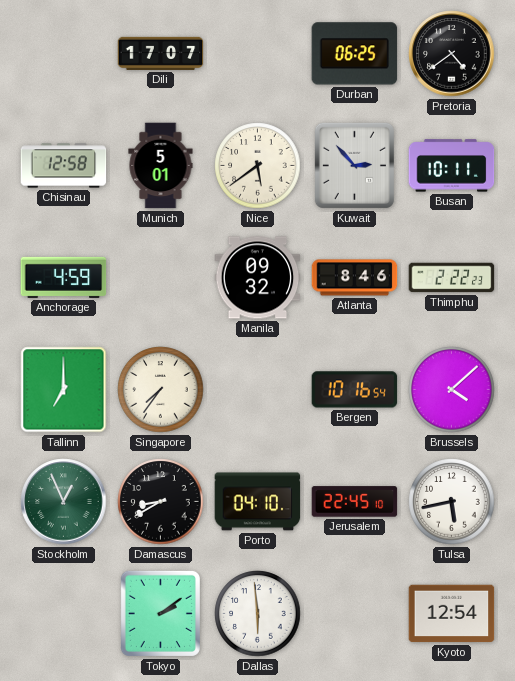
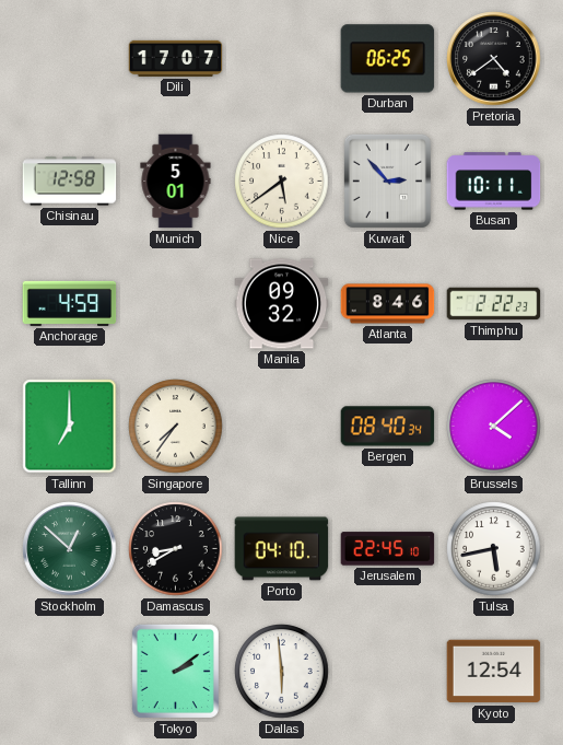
Bergen: 10:16 -> 08:40
Stockholm: 12:56 -> 12:52
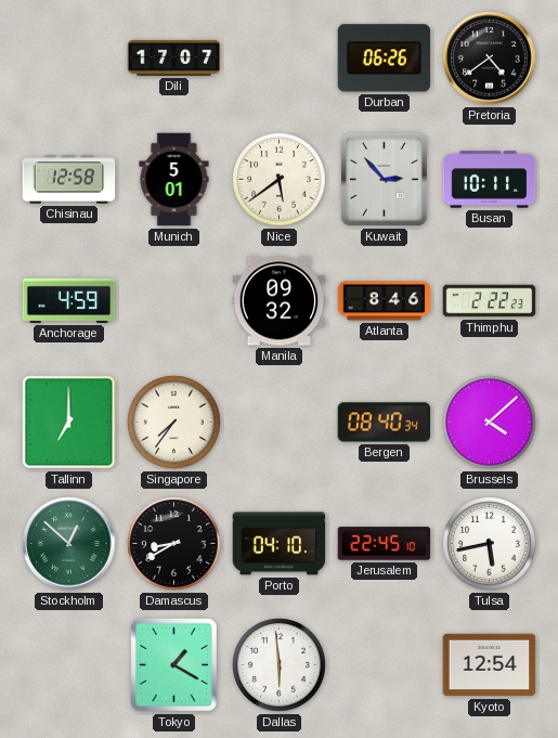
Durban: 06:25 -> 06:26
Tokyo: 2:09 -> 1:20
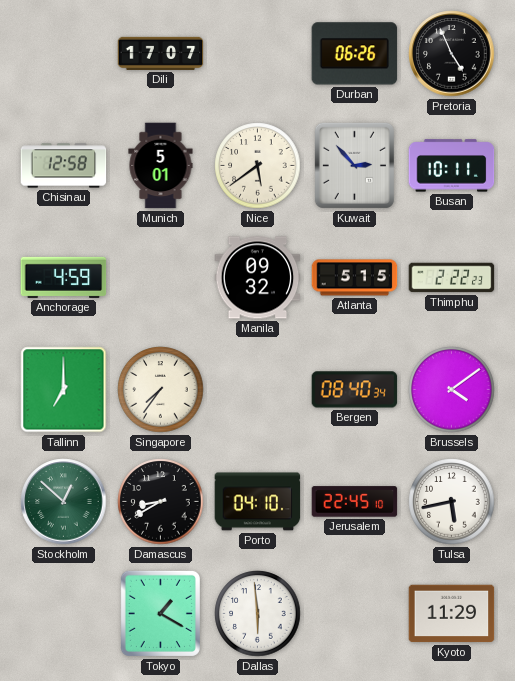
Pretoria: 4:39 -> 4:56
Atlanta: 8:46 -> 5:15
Brussels: 4:08 -> 4:09
Kyoto: 12:54 -> 11:29
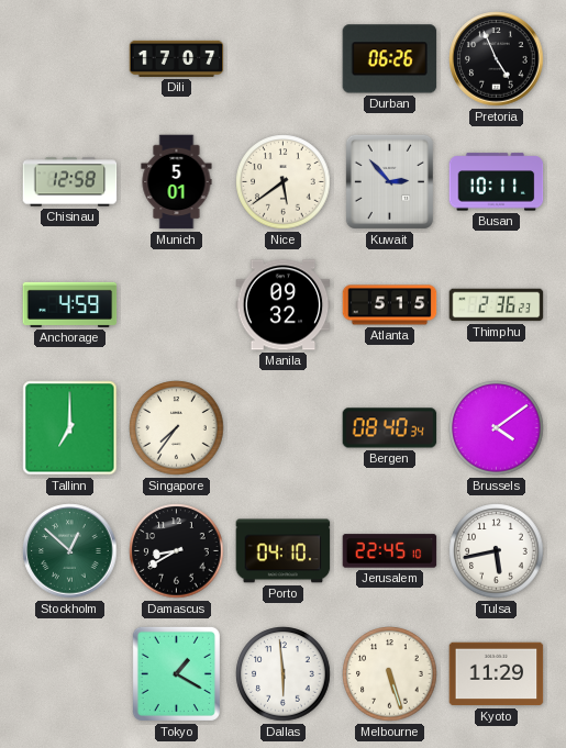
Thimphu: 2:22 -> 2:36
Melbourne: none -> 5:27
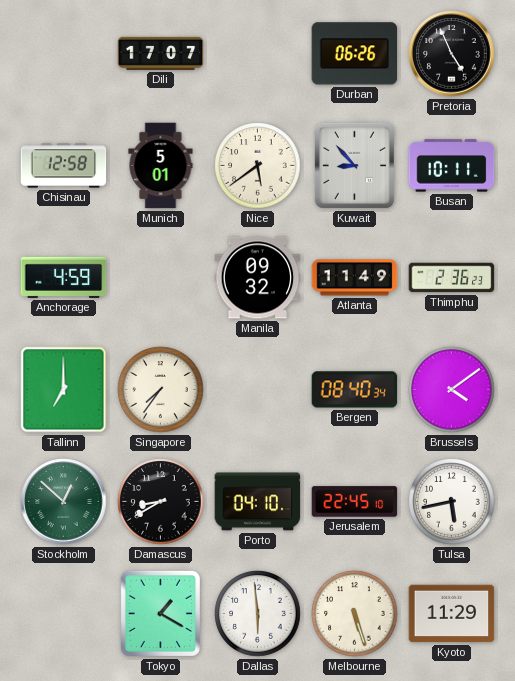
Kuwait: 2:53 -> 8:53
Atlanta: 5:15 -> 11:49
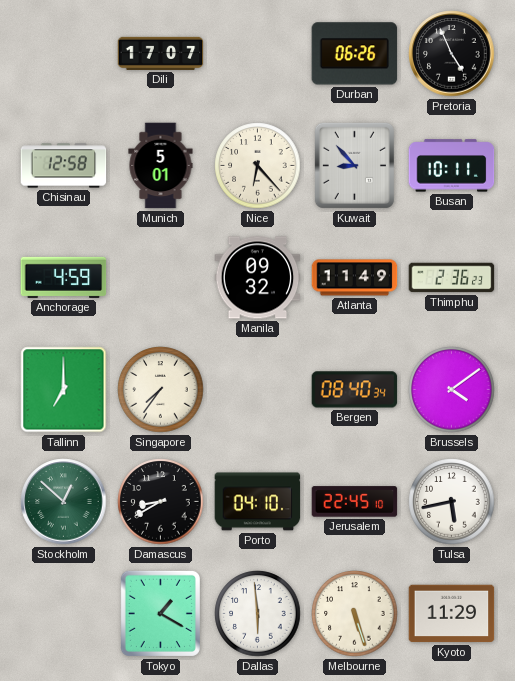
Nice: 5:39 -> 6:23
